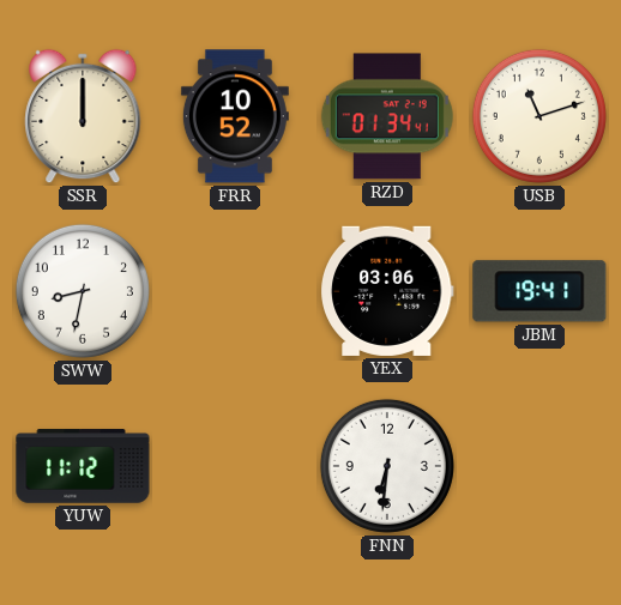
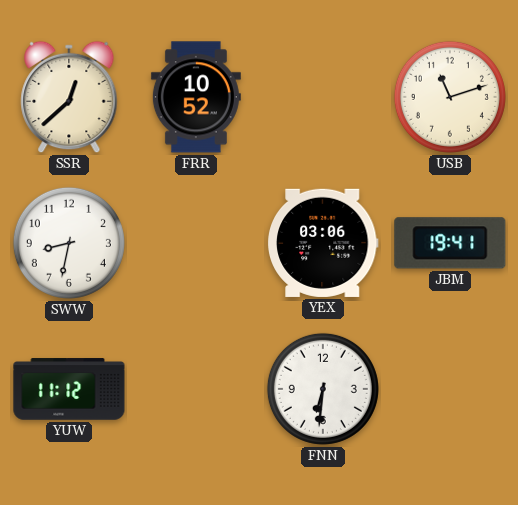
SSR: 12:00 -> 12:38
RZD: 01:34 -> none
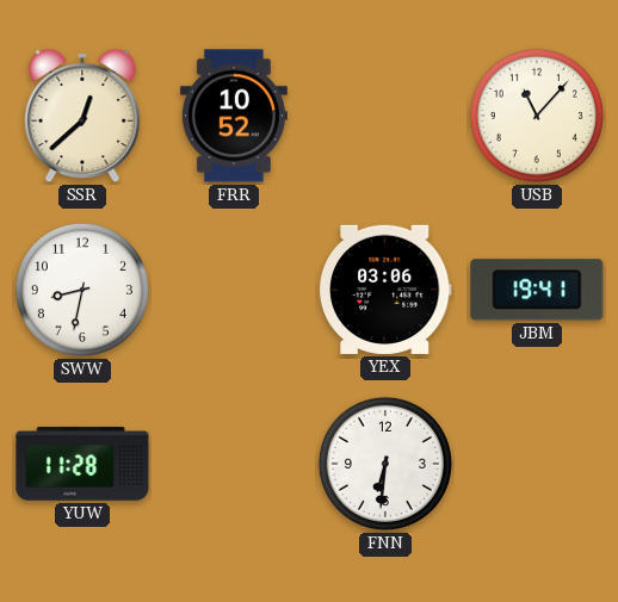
USB: 11:12 -> 11:07
YUW: 11:12 -> 11:28
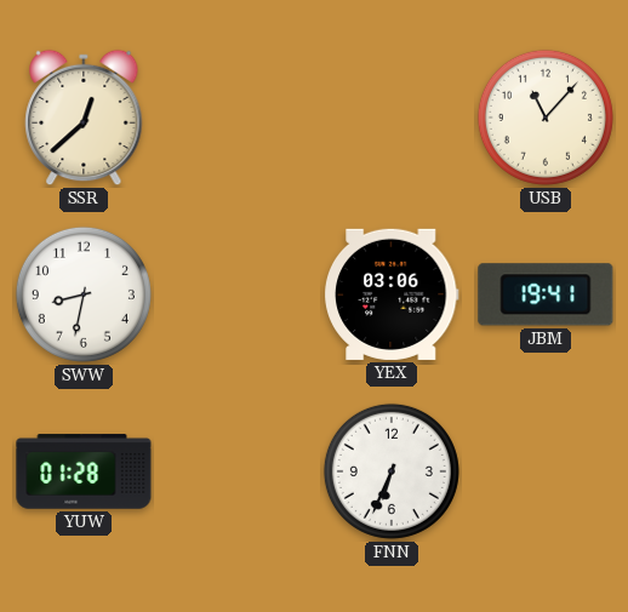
FRR: 10:52 -> none
YUW: 11:28 -> 01:28
FNN: 6:31 -> 6:34
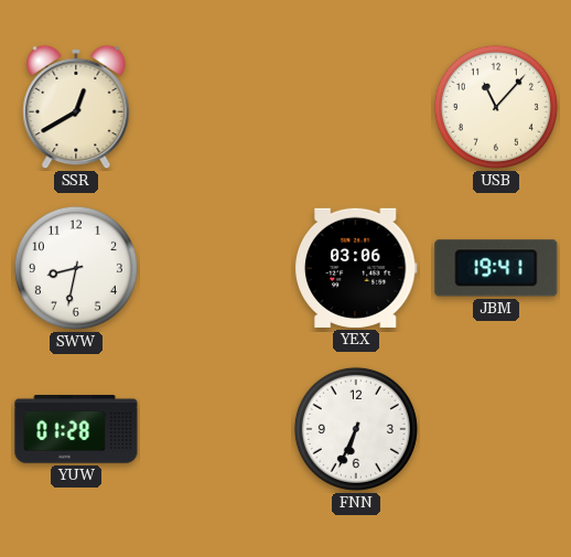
SSR: 12:38 -> 12:40
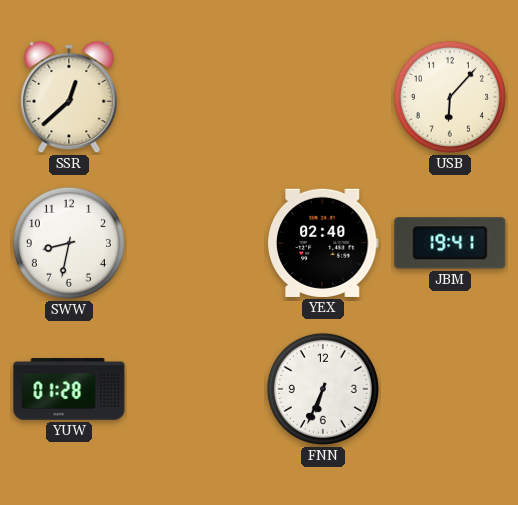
SSR: 12:40 -> 12:38
USB: 11:07 -> 6:07
YEX: 03:06 -> 02:40
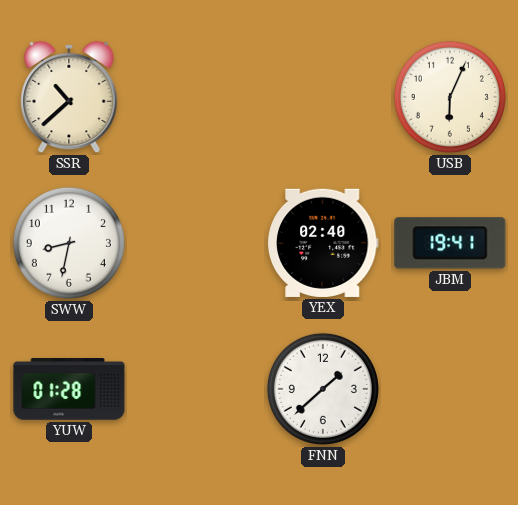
SSR: 12:38 -> 10:38
USB: 6:07 -> 6:04
FNN: 6:34 -> 1:38
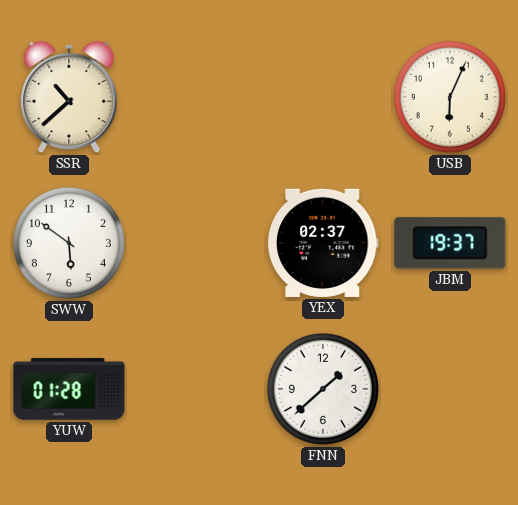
SWW: 8:32 -> 5:51
YEX: 02:40 -> 02:37
JBM: 19:41 -> 19:37
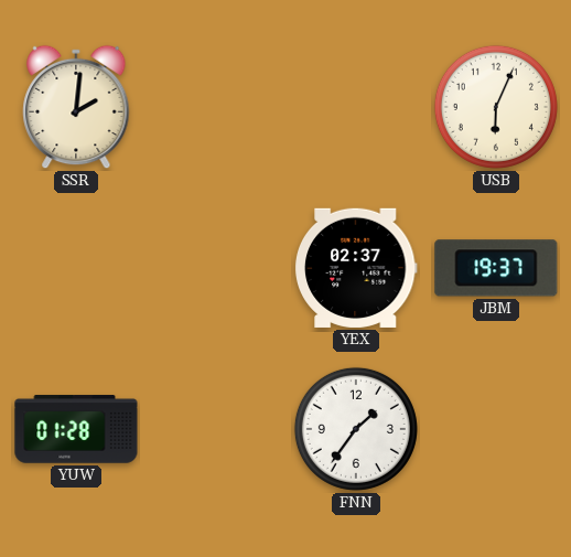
SSR: 10:38 -> 2:01
SWW: 5:51 -> none
FNN: 1:38 -> 1:36
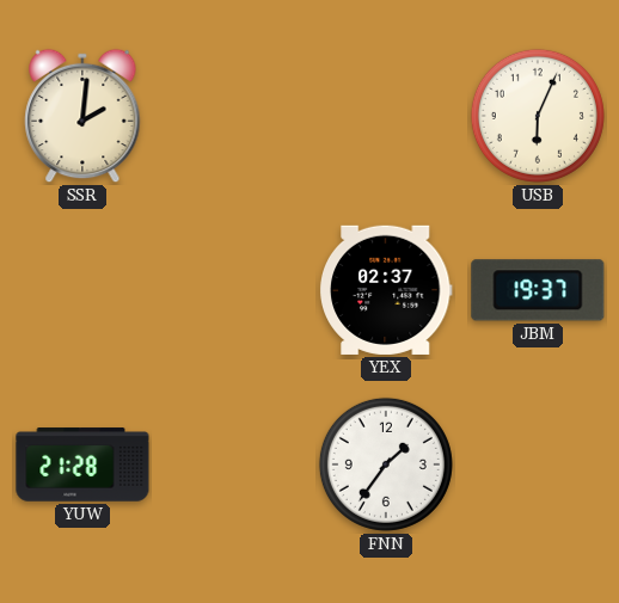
YUW: 01:28 -> 21:28
